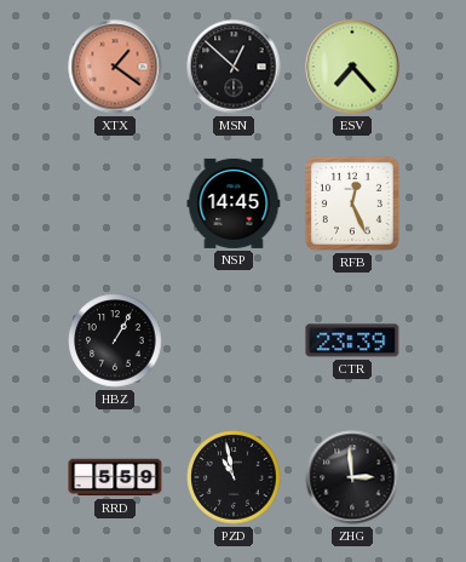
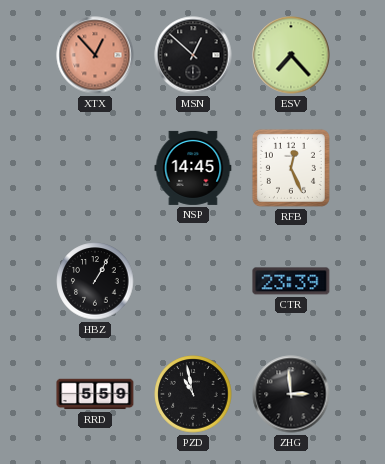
XTX: 1:21 -> 12:53
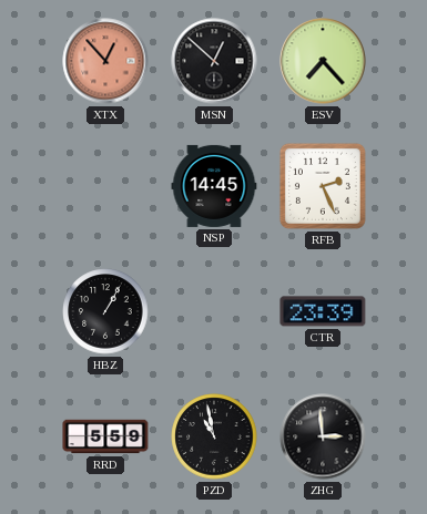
RFB: 12:26 -> 2:26
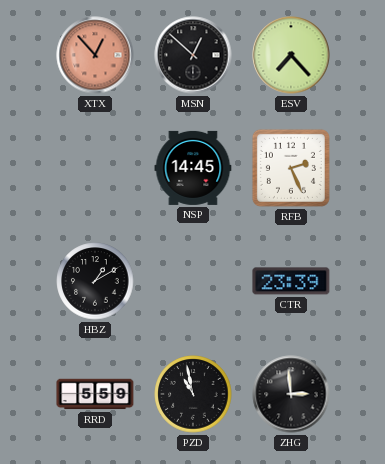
HBZ: 1:05 -> 1:10
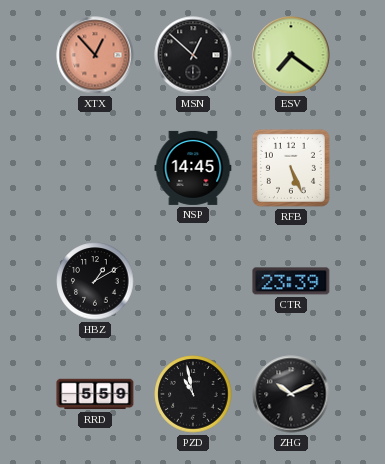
ESV: 7:23 -> 7:21
RFB: 2:26 -> 5:26
ZHG: 2:59 -> 10:11
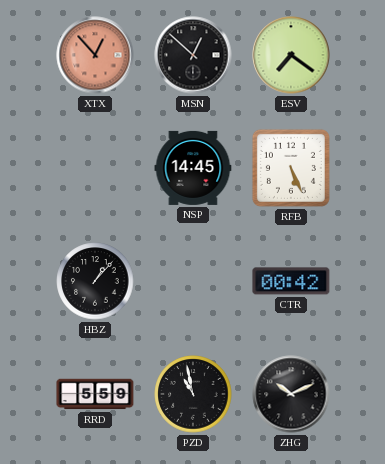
HBZ: 1:10 -> 1:07
CTR: 23:39 -> 00:42
